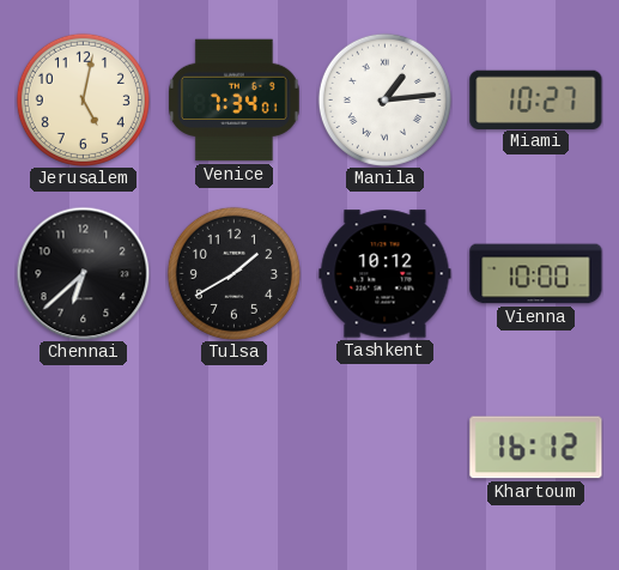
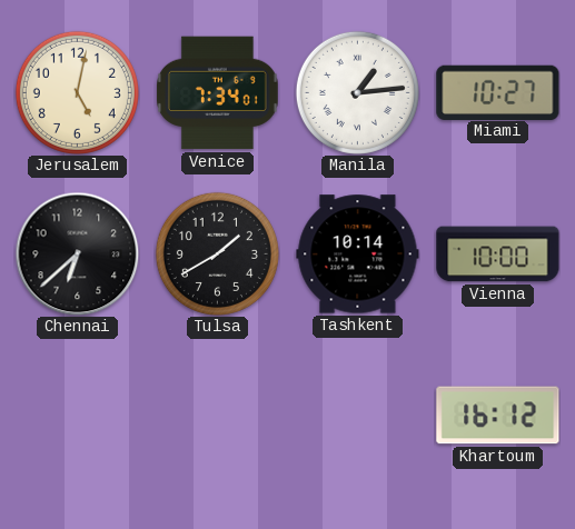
Tashkent: 10:12 -> 10:14
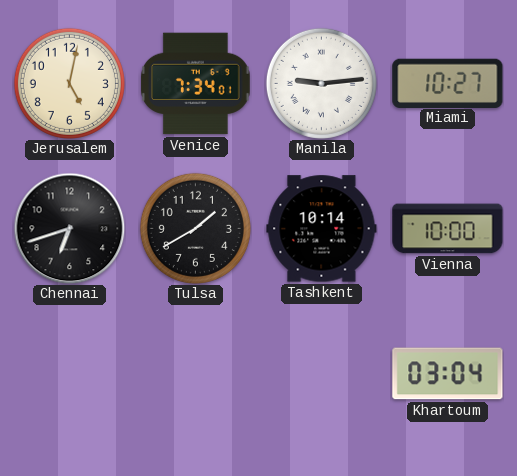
Manila: 1:14 -> 9:14
Chennai: 6:38 -> 6:42
Khartoum: 16:12 -> 03:04
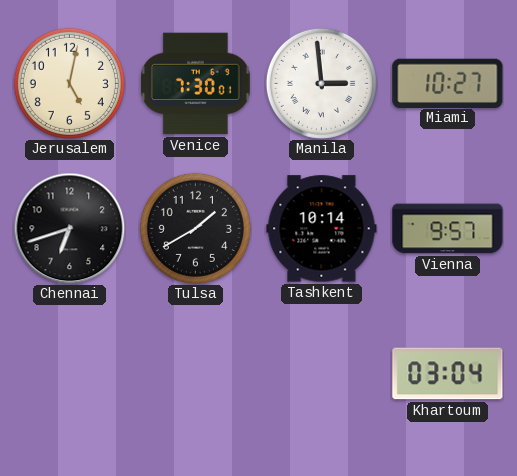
Venice: 7:34 -> 7:30
Manila: 9:14 -> 2:59
Vienna: 10:00 -> 9:57
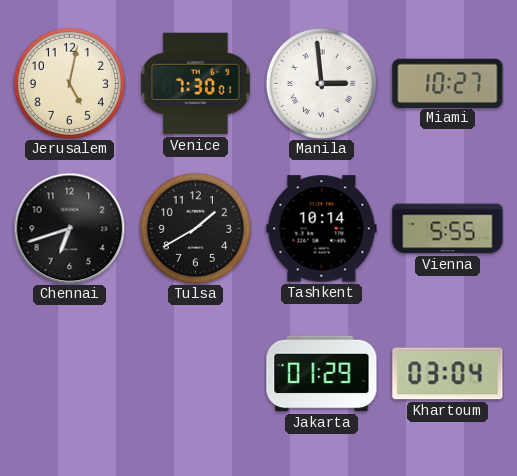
Vienna: 9:57 -> 5:55
Jakarta: none -> 01:29
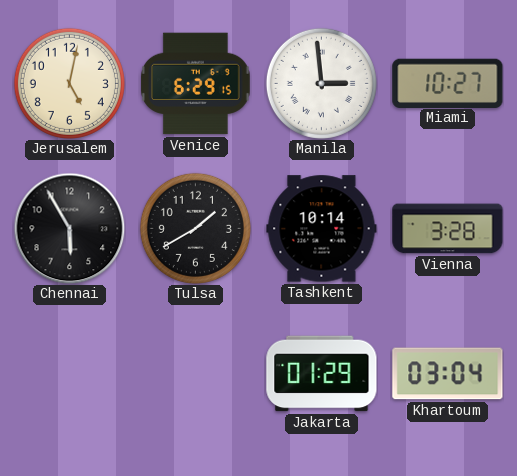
Venice: 7:30 -> 6:29
Chennai: 6:42 -> 5:55
Vienna: 5:55 -> 3:28
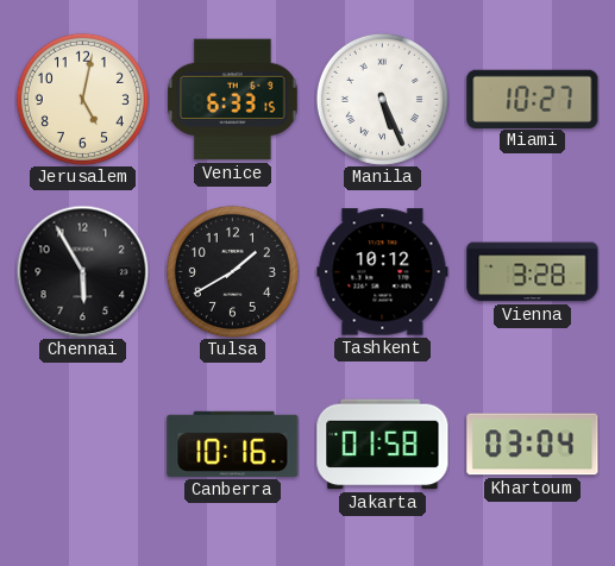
Venice: 6:29 -> 6:33
Manila: 2:59 -> 5:26
Tashkent: 10:14 -> 10:12
Canberra: none -> 10:16
Jakarta: 01:29 -> 01:58
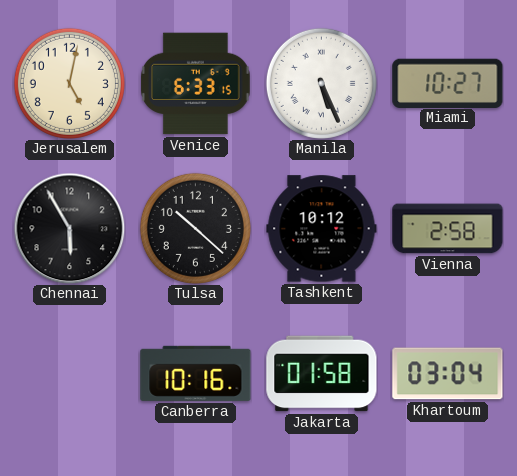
Tulsa: 1:40 -> 10:22
Vienna: 3:28 -> 2:58
